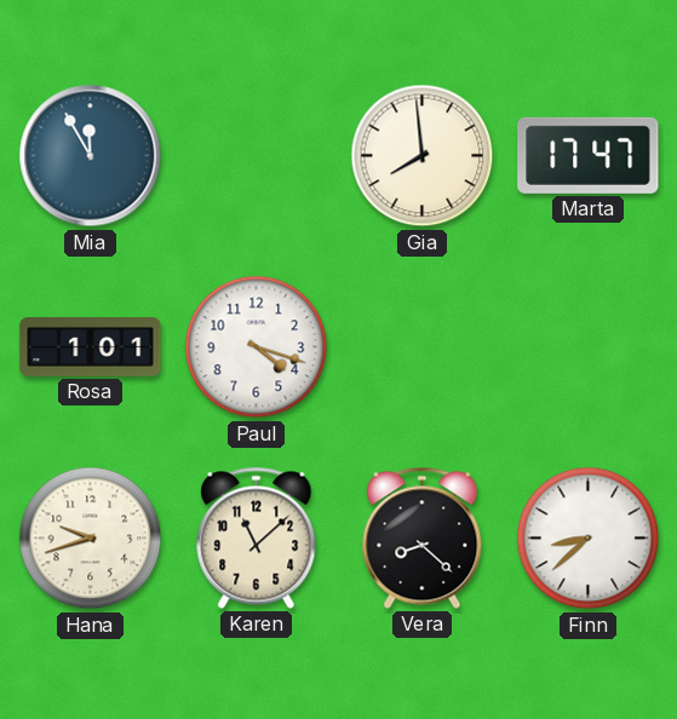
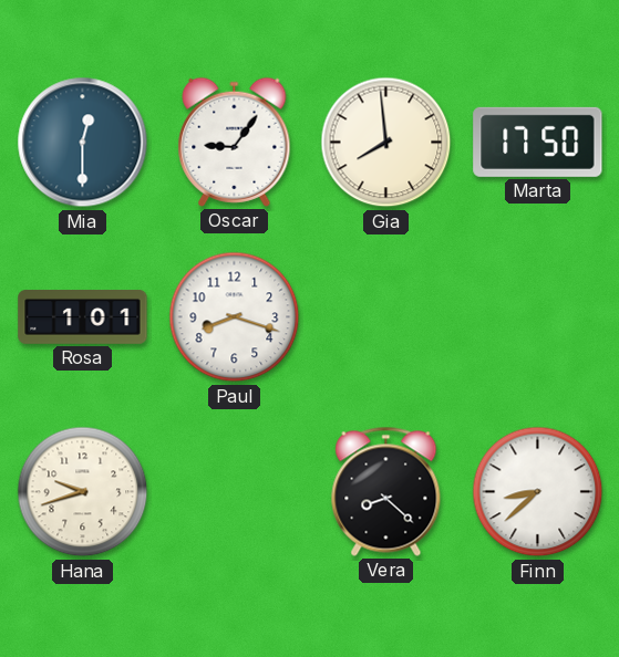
Mia: 11:55 -> 12:30
Oscar: none -> 9:06
Marta: 17:47 -> 17:50
Paul: 4:18 -> 8:18
Karen: 11:08 -> none
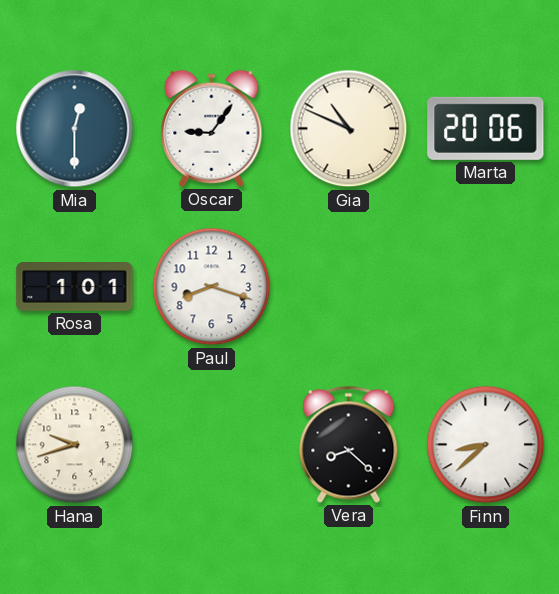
Gia: 7:59 -> 10:49
Marta: 17:50 -> 20:06
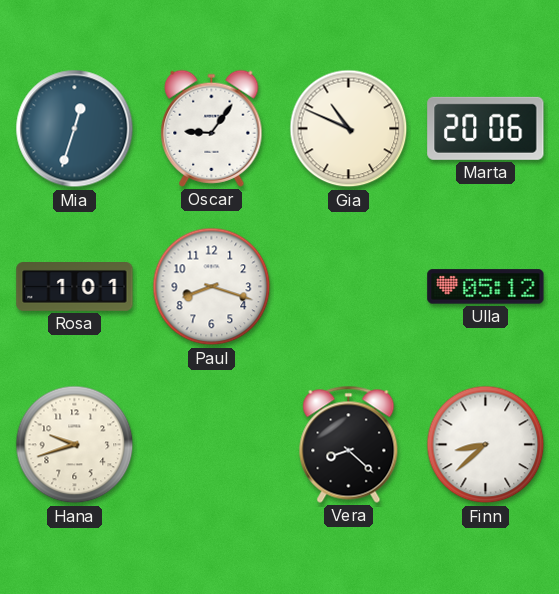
Mia: 12:30 -> 12:33
Ulla: none -> 05:12
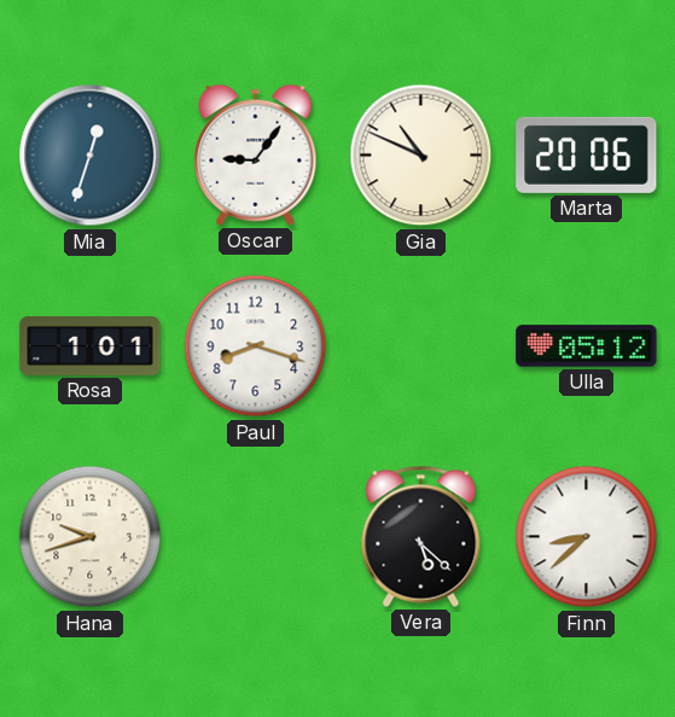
Vera: 8:22 -> 5:22
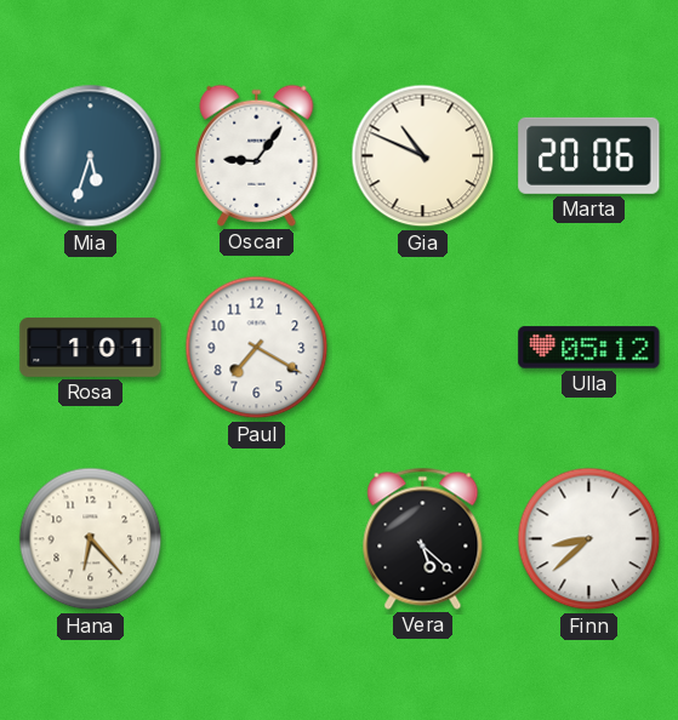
Mia: 12:33 -> 5:33
Paul: 8:18 -> 7:20
Hana: 9:42 -> 6:23
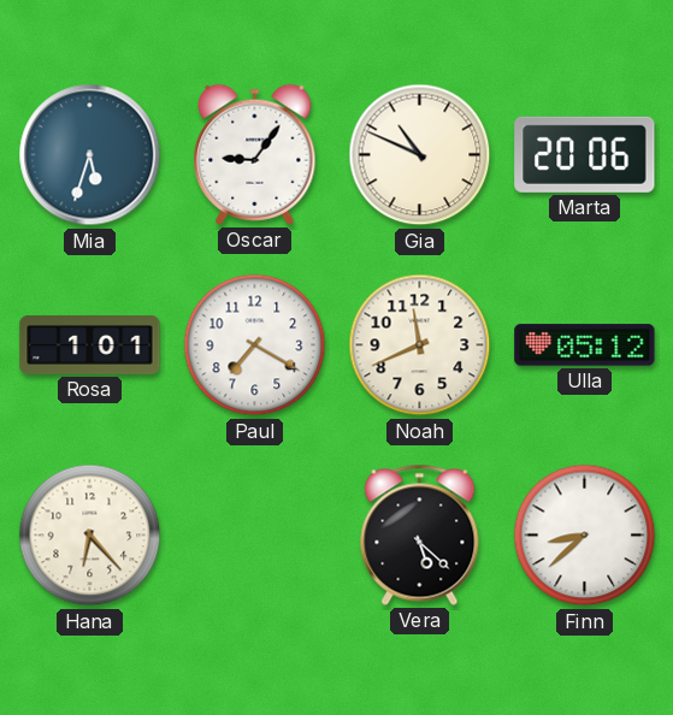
Noah: none -> 11:41
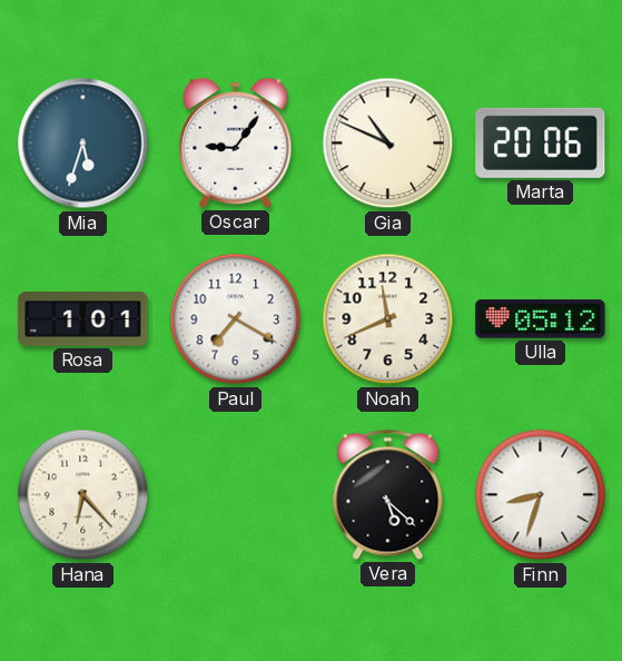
Finn: 8:38 -> 8:33
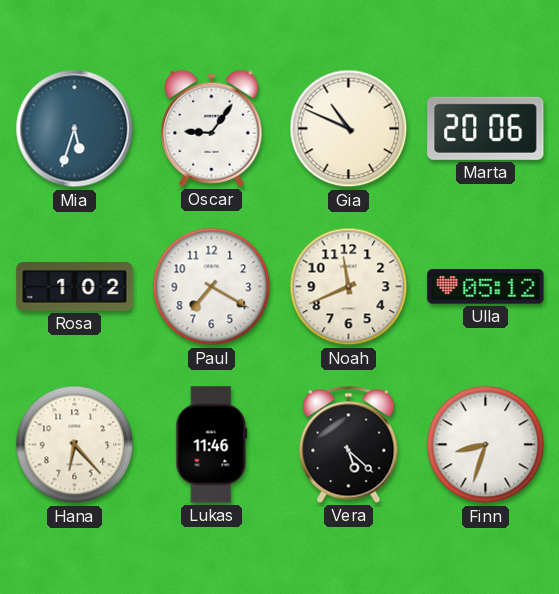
Rosa: 1:01 -> 1:02
Lukas: none -> 11:46
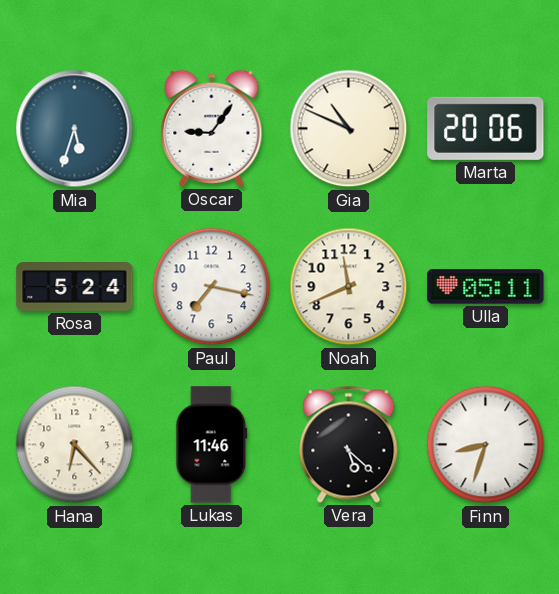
Rosa: 1:02 -> 5:24
Paul: 7:20 -> 7:17
Ulla: 05:12 -> 05:11
